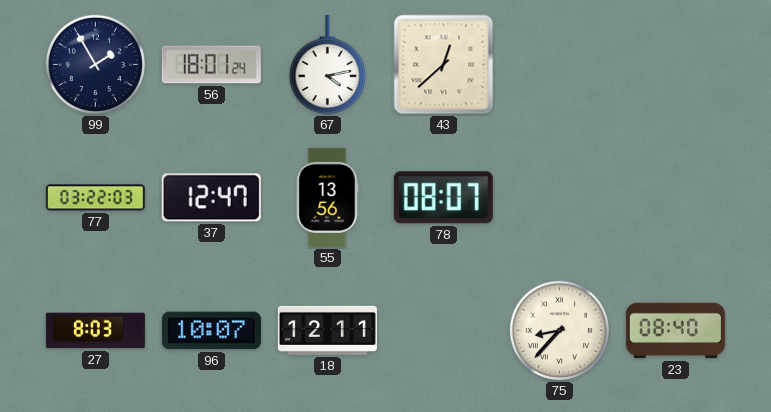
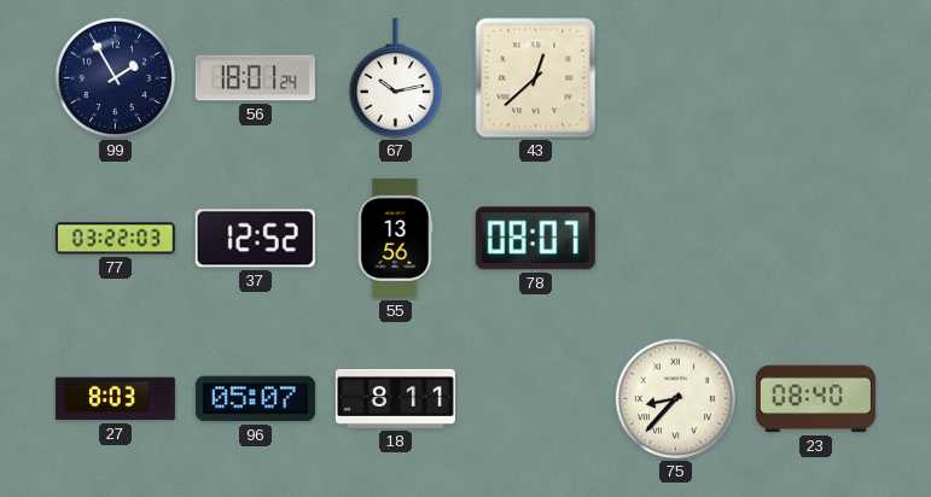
67: 4:13 -> 10:13
37: 12:47 -> 12:52
96: 10:07 -> 05:07
18: 12:11 -> 8:11
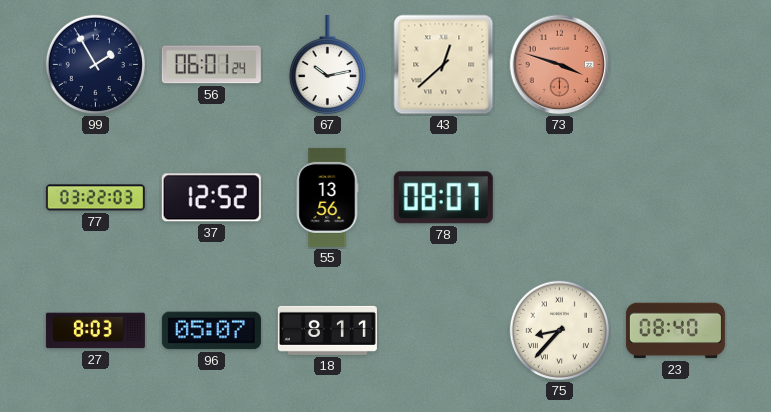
56: 18:01 -> 06:01
73: none -> 3:48
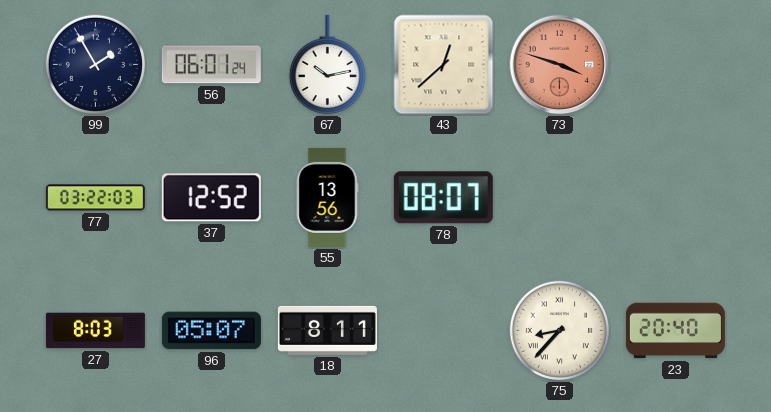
23: 08:40 -> 20:40
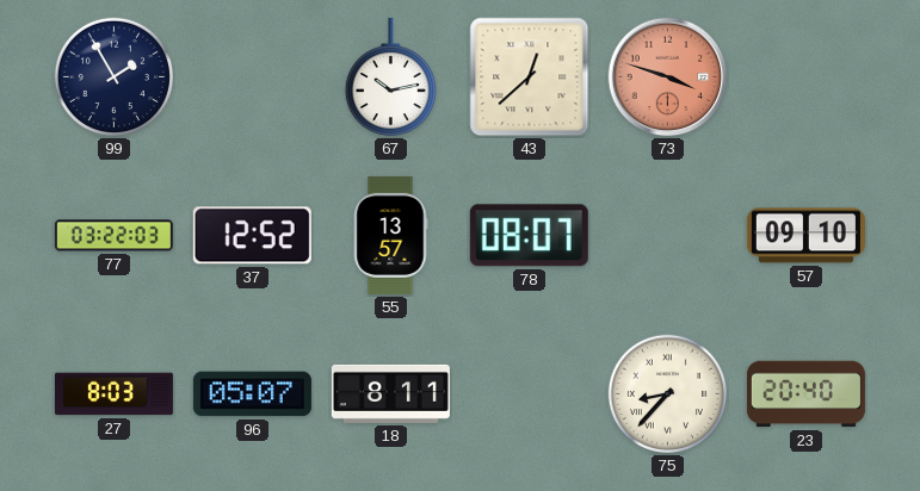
56: 06:01 -> none
55: 13:56 -> 13:57
57: none -> 09:10
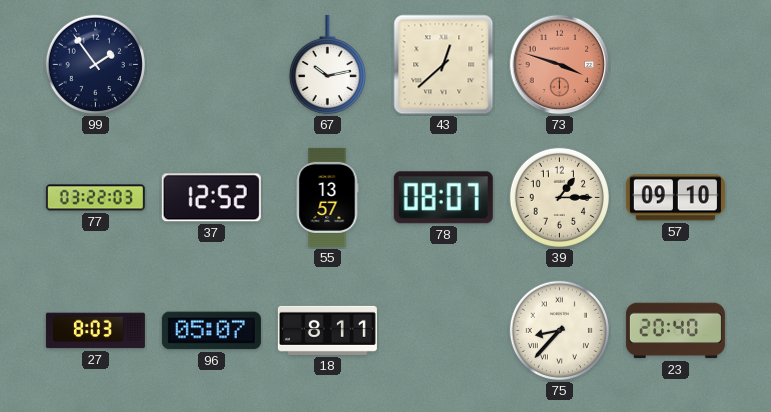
99: 1:55 -> 1:54
39: none -> 1:15
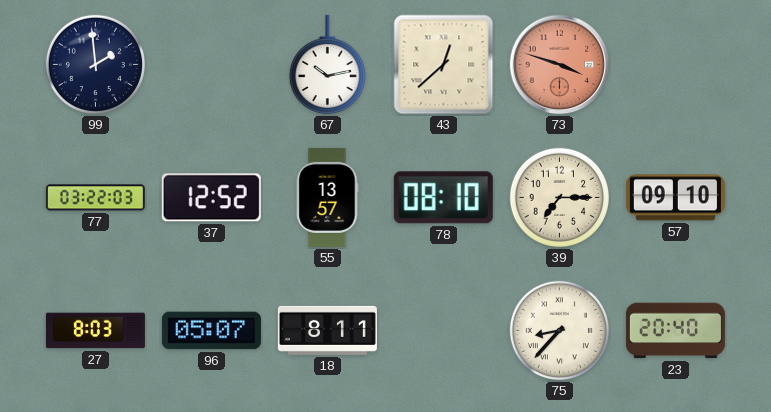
99: 1:54 -> 1:59
78: 08:07 -> 08:10
39: 1:15 -> 7:15
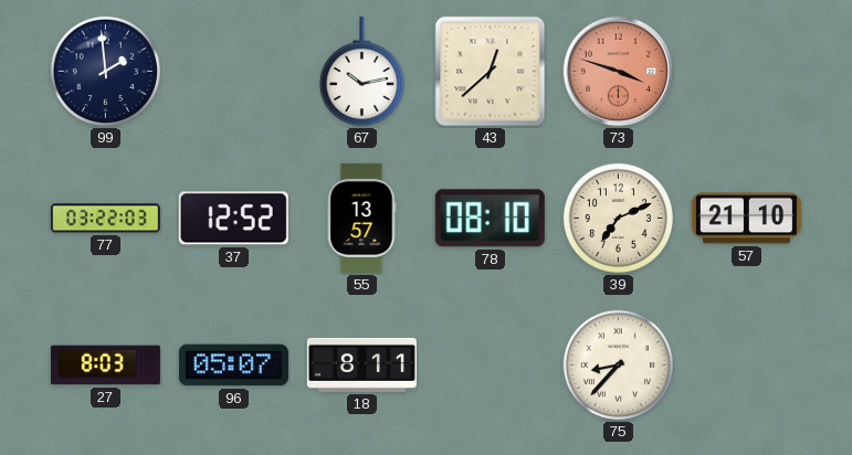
39: 7:15 -> 7:11
57: 09:10 -> 21:10
23: 20:40 -> none
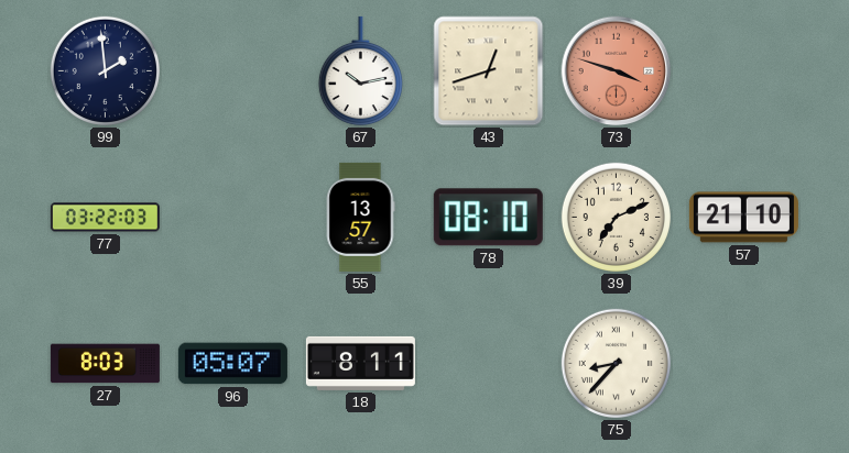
43: 12:38 -> 12:42
37: 12:52 -> none
